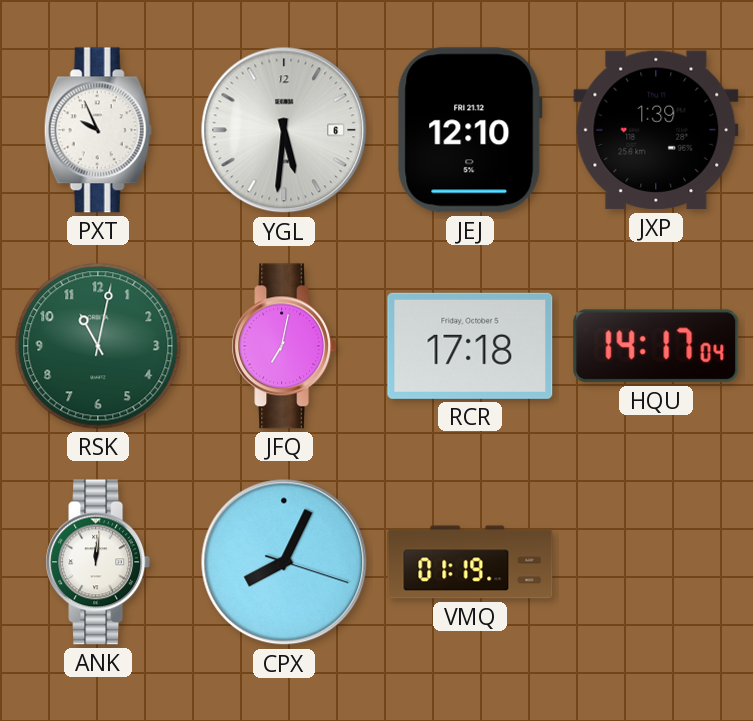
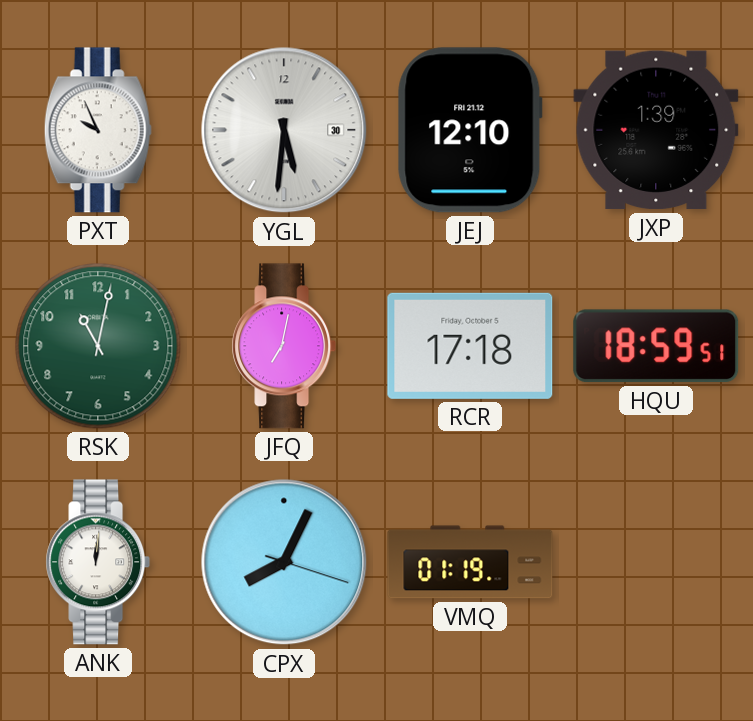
YGL date: 6 -> 30
HQU: 14:17 -> 18:59
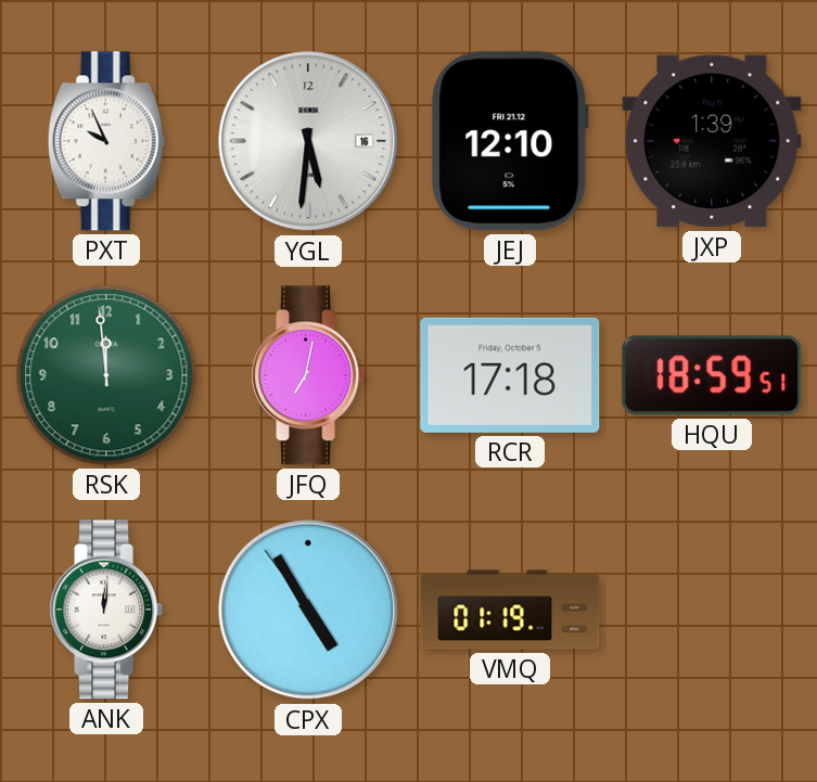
YGL date: 30 -> 16
RSK: 11:02 -> 11:59
CPX: 8:04 -> 4:54
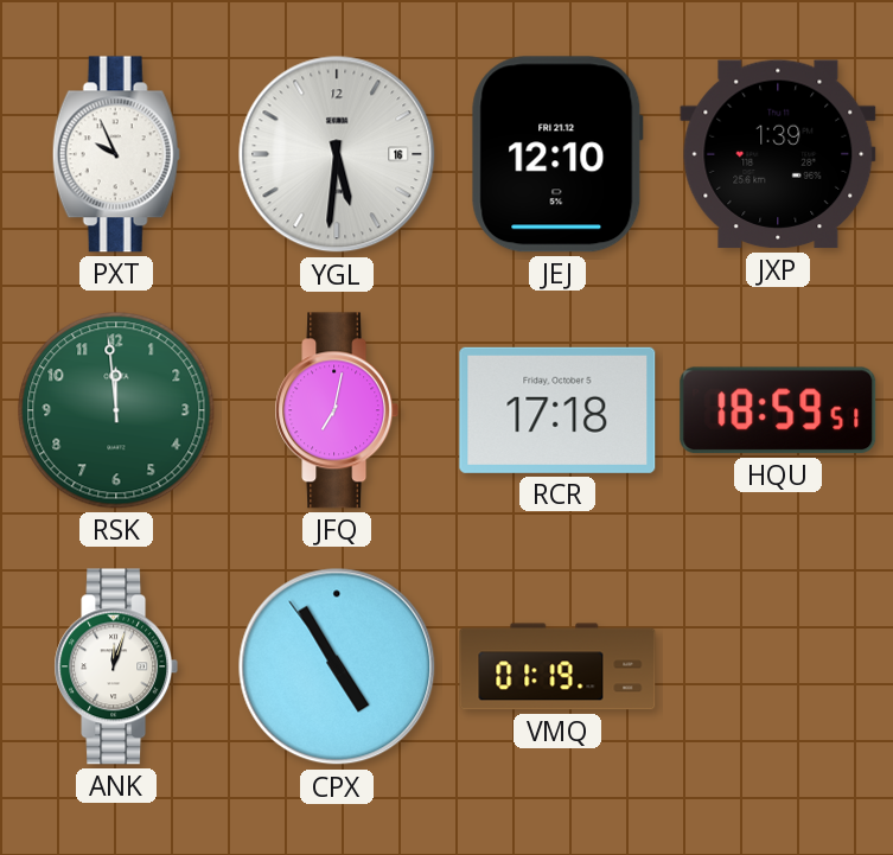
ANK: 12:01 -> 12:03
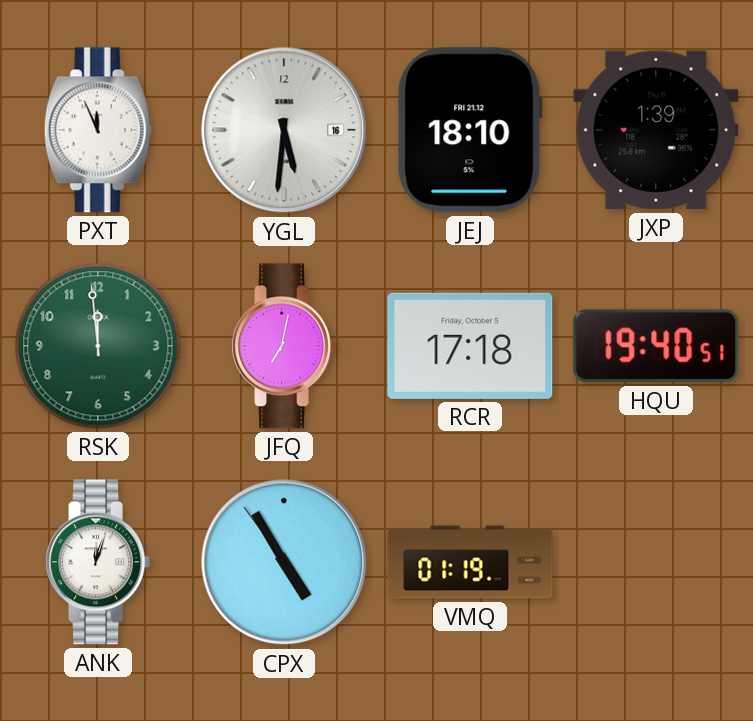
PXT: 9:56 -> 11:56
JEJ: 12:10 -> 18:10
HQU: 18:59 -> 19:40
